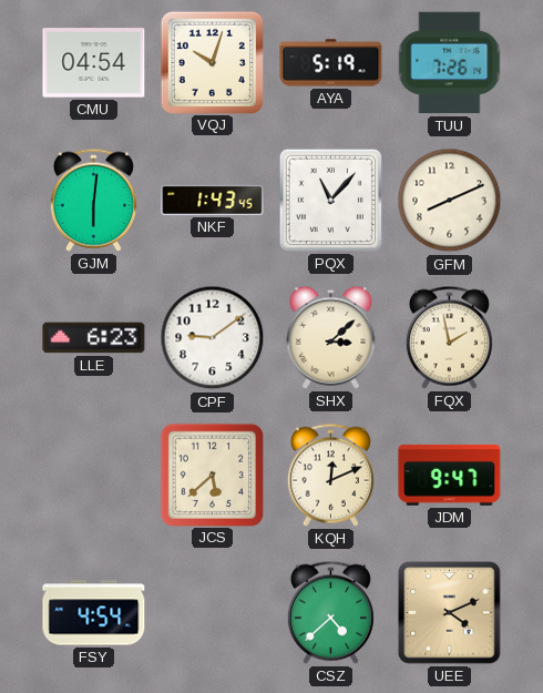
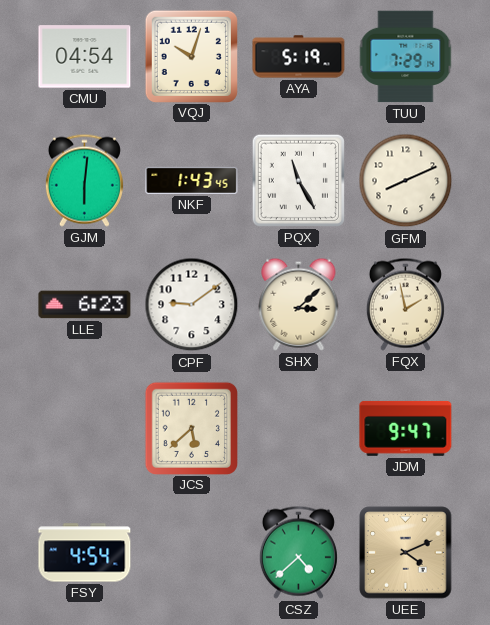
TUU: 7:26 -> 7:29
PQX: 11:07 -> 11:25
KQH: 12:11 -> none
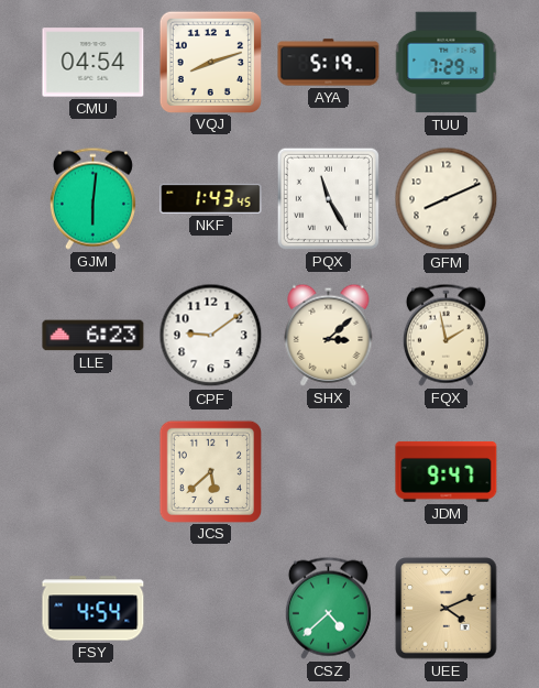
VQJ: 10:03 -> 8:12
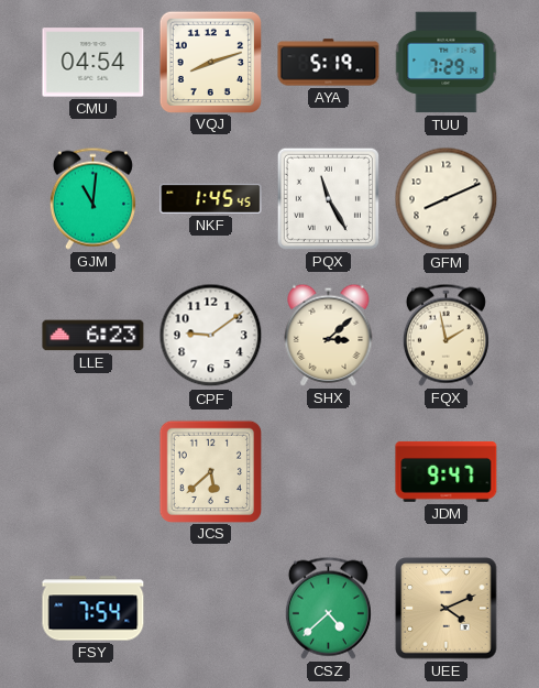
GJM: 6:01 -> 11:01
NKF: 1:43 -> 1:45
FSY: 4:54 -> 7:54
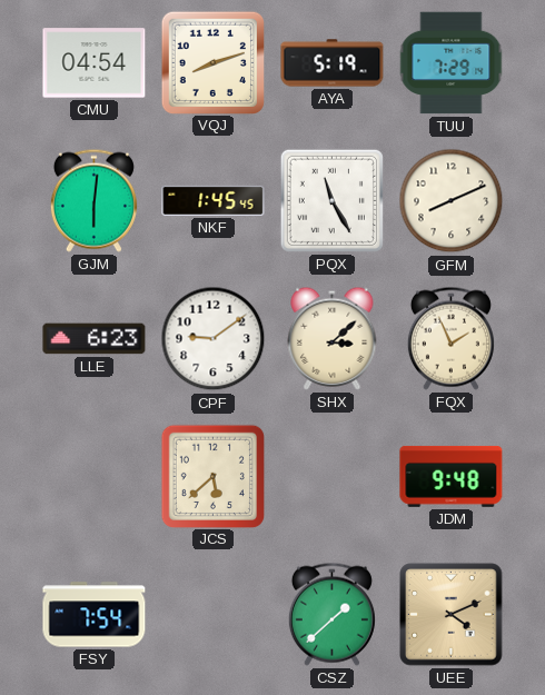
GJM: 11:01 -> 6:01
FQX: 1:58 -> 1:56
JDM: 9:47 -> 9:48
CSZ: 4:38 -> 1:38
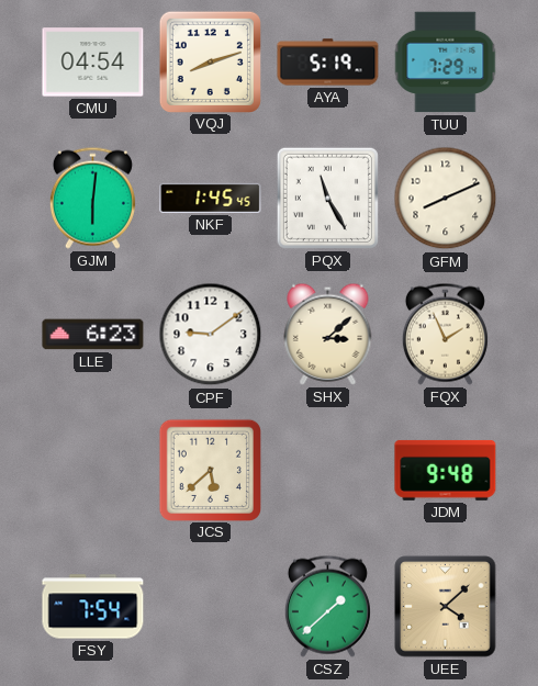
UEE: 4:11 -> 4:08
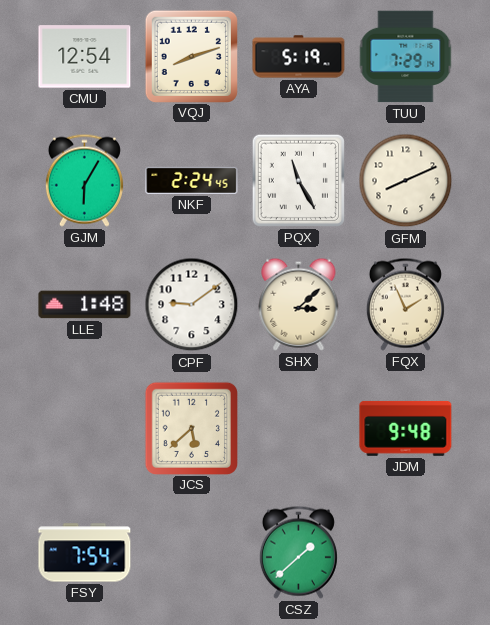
CMU: 04:54 -> 12:54
GJM: 6:01 -> 6:05
NKF: 1:45 -> 2:24
LLE: 6:23 -> 1:48
UEE: 4:08 -> none
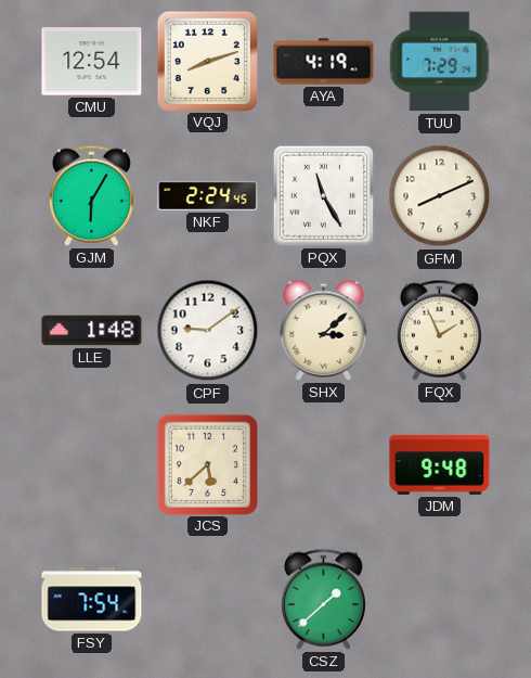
AYA: 5:19 -> 4:19
